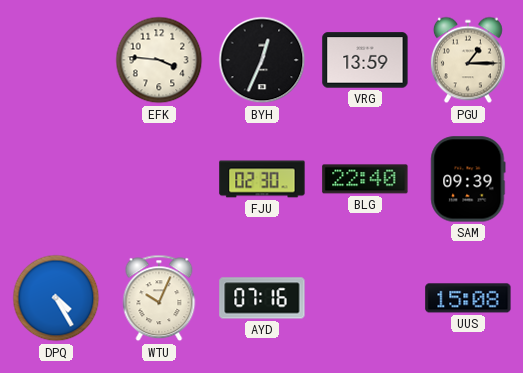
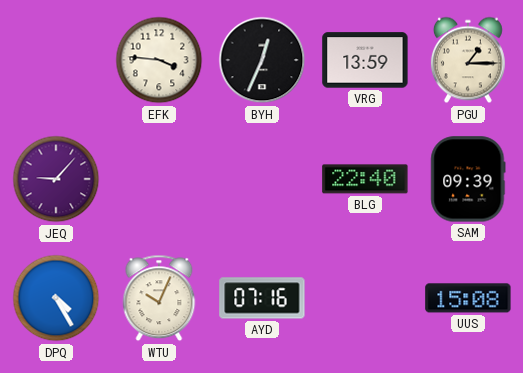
JEQ: none -> 9:07
FJU: 02:30 -> none
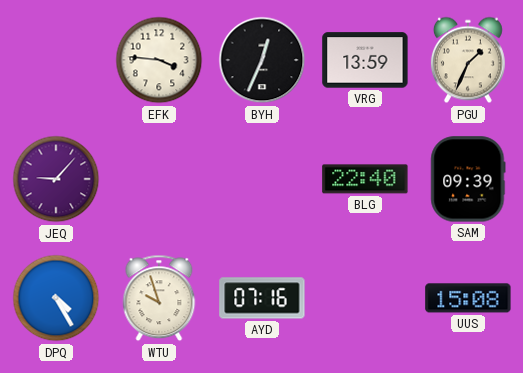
PGU: 1:15 -> 1:34
WTU: 10:04 -> 9:57
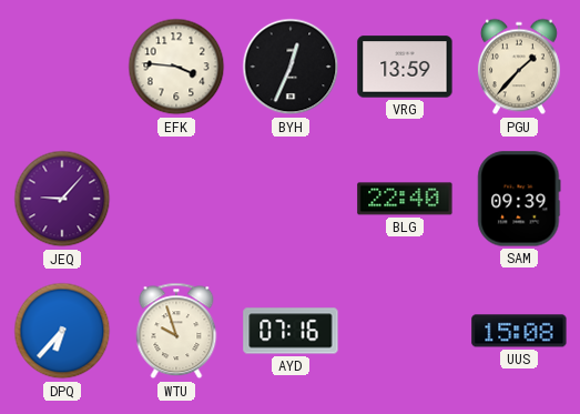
PGU: 1:34 -> 1:37
DPQ: 4:25 -> 6:37
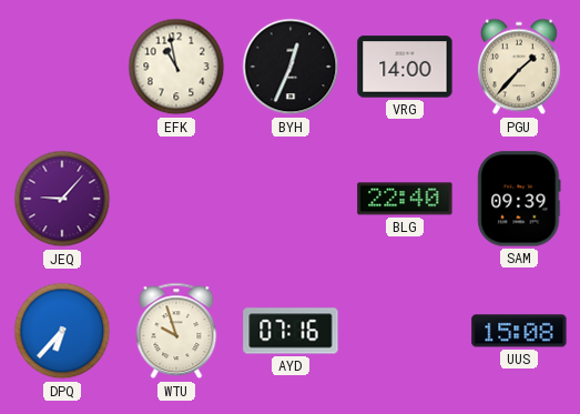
EFK: 3:46 -> 10:58
VRG: 13:59 -> 14:00
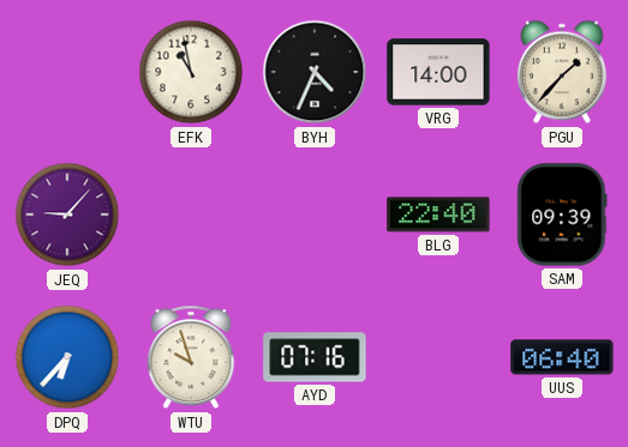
BYH: 12:34 -> 4:34
UUS: 15:08 -> 06:40
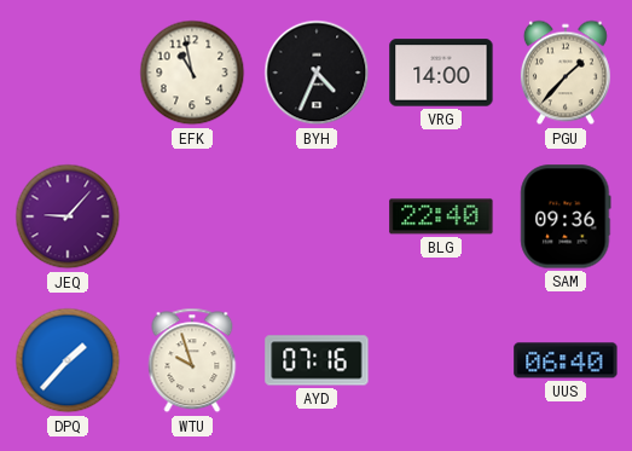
SAM: 09:39 -> 09:36
DPQ: 6:37 -> 1:37
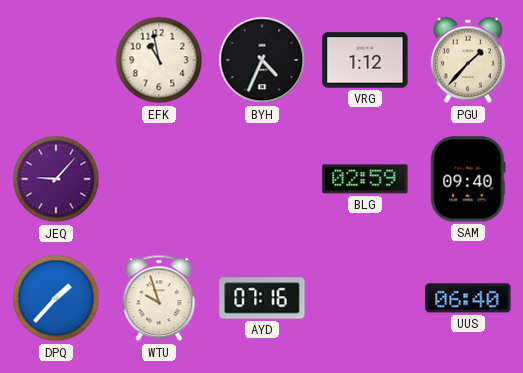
VRG: 14:00 -> 1:12
BLG: 22:40 -> 02:59
SAM: 09:36 -> 09:40
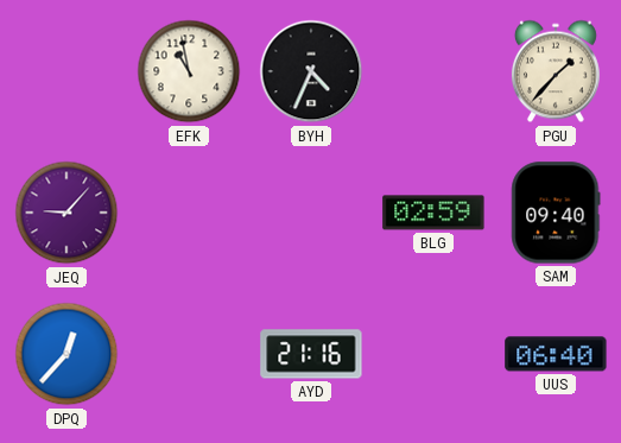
VRG: 1:12 -> none
DPQ: 1:37 -> 12:37
WTU: 9:57 -> none
AYD: 07:16 -> 21:16
